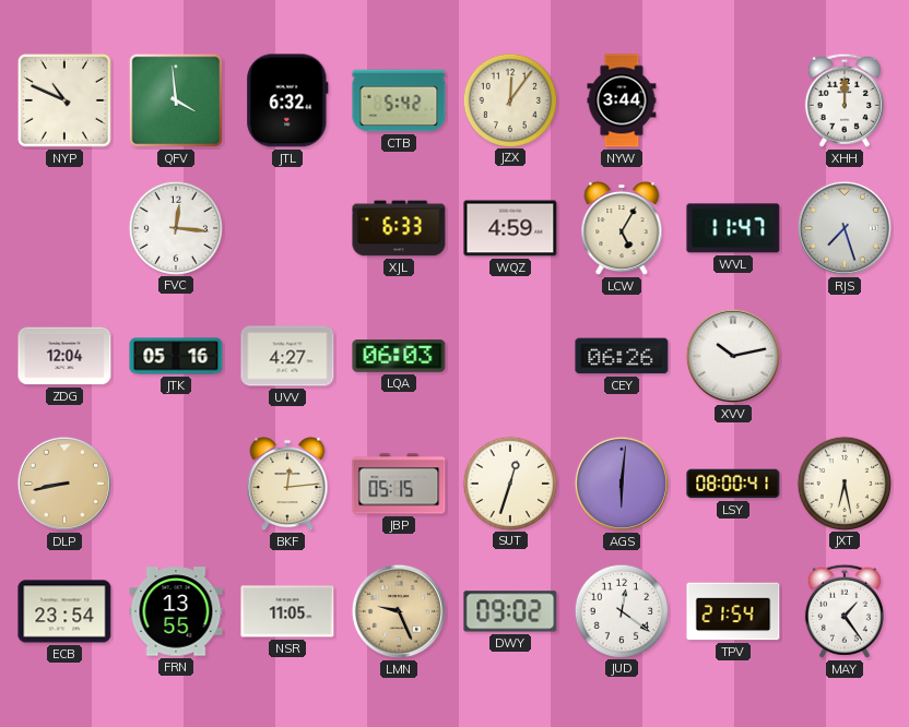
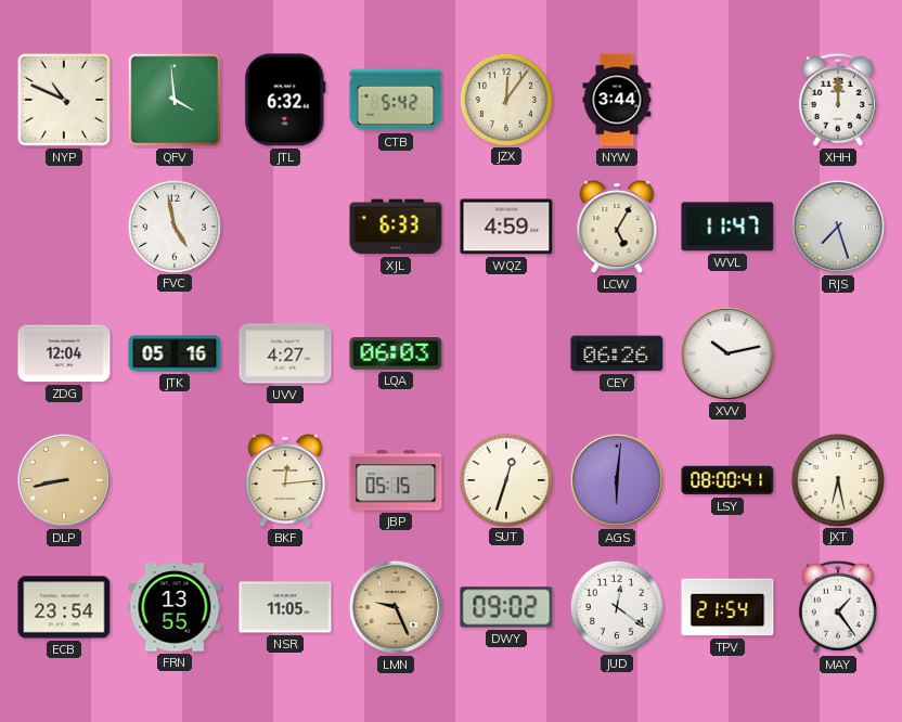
FVC: 12:16 -> 4:58
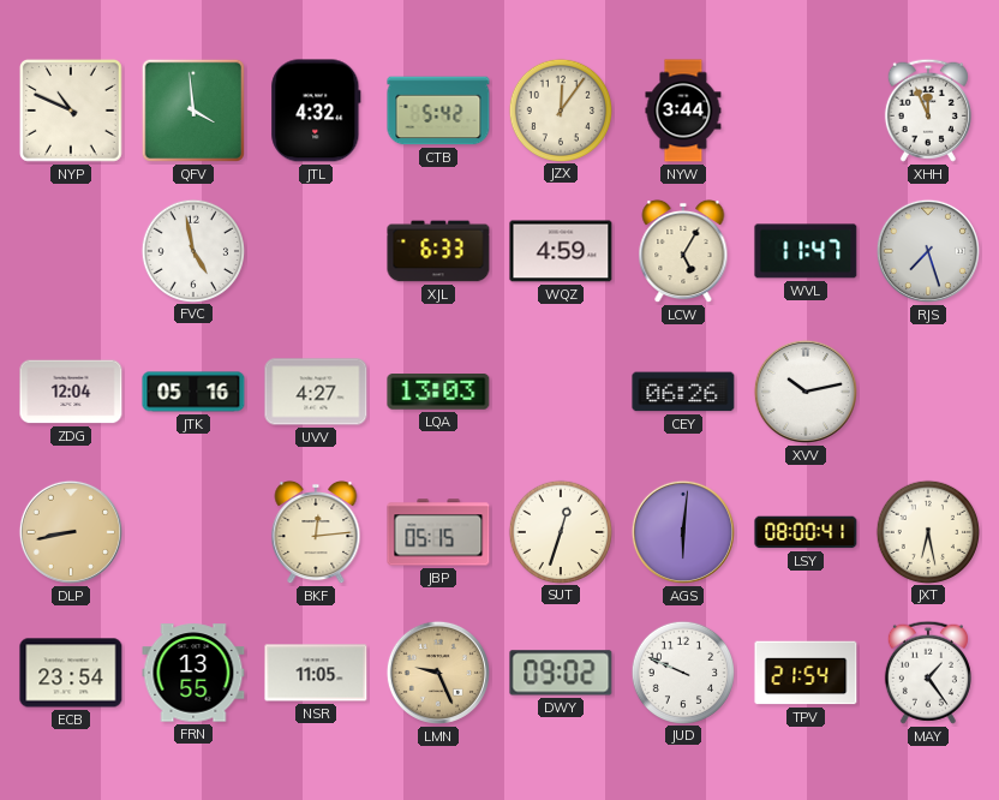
JTL: 6:32 -> 4:32
XHH: 12:00 -> 11:56
LQA: 06:03 -> 13:03
JUD: 12:21 -> 9:49
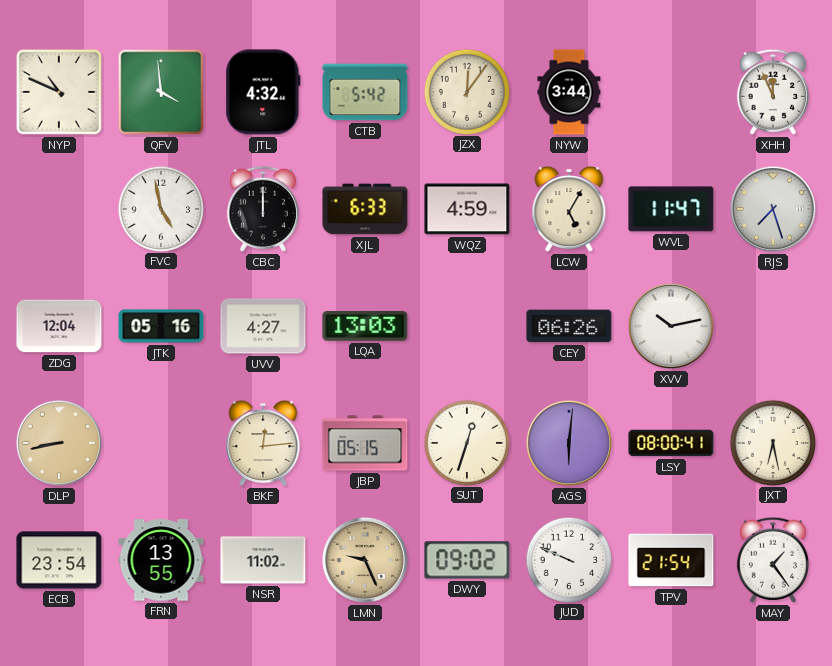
CBC: none -> 12:00
NSR: 11:05 -> 11:02
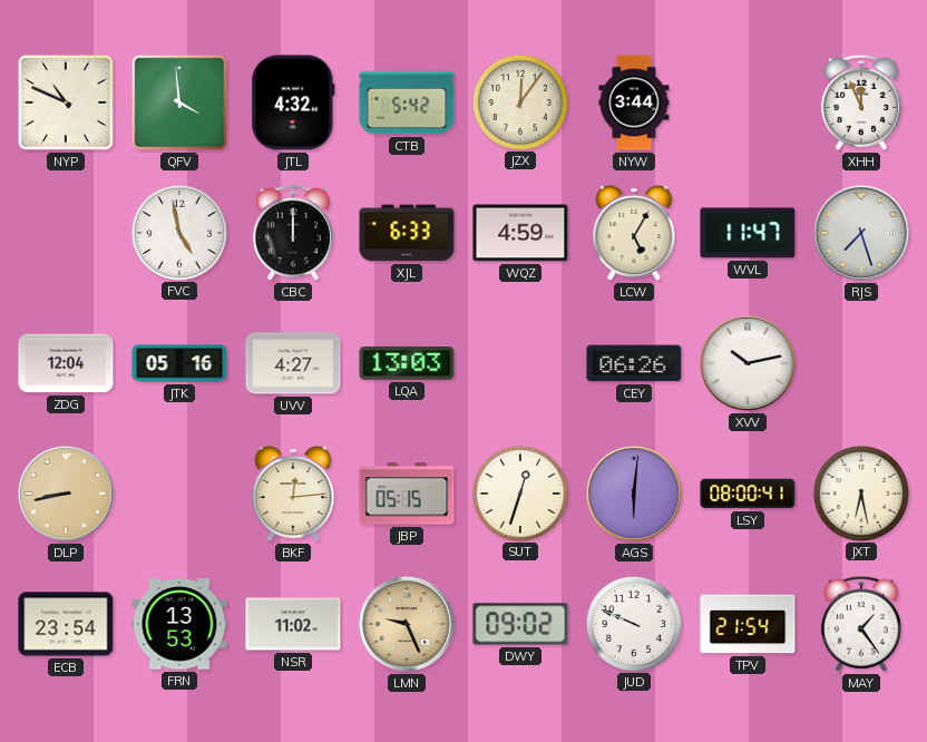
FRN: 13:55 -> 13:53
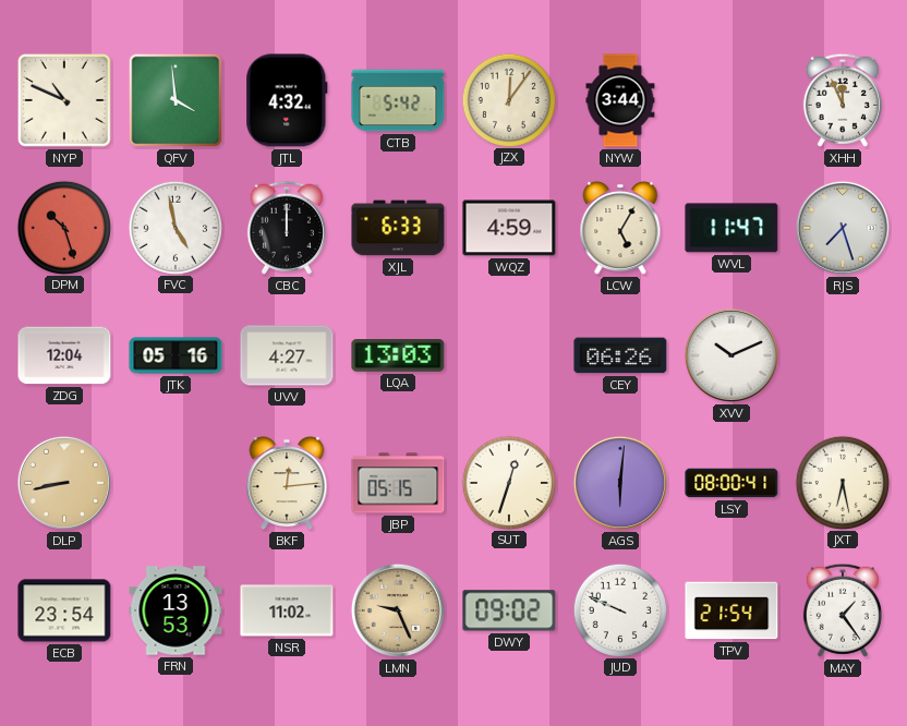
DPM: none -> 10:27
XVV: 10:13 -> 10:11
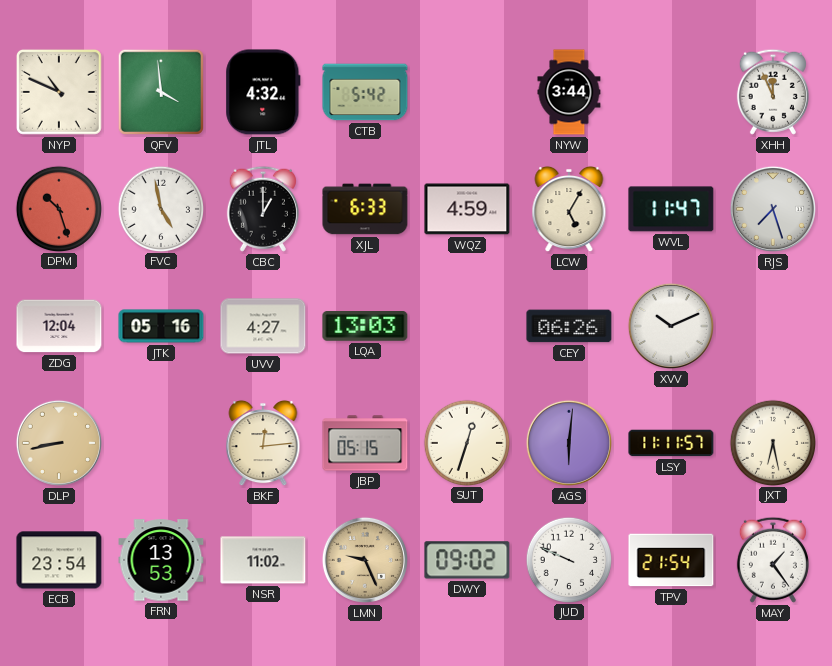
JZX: 12:06 -> none
CBC: 12:00 -> 1:00
LSY: 08:00 -> 11:11
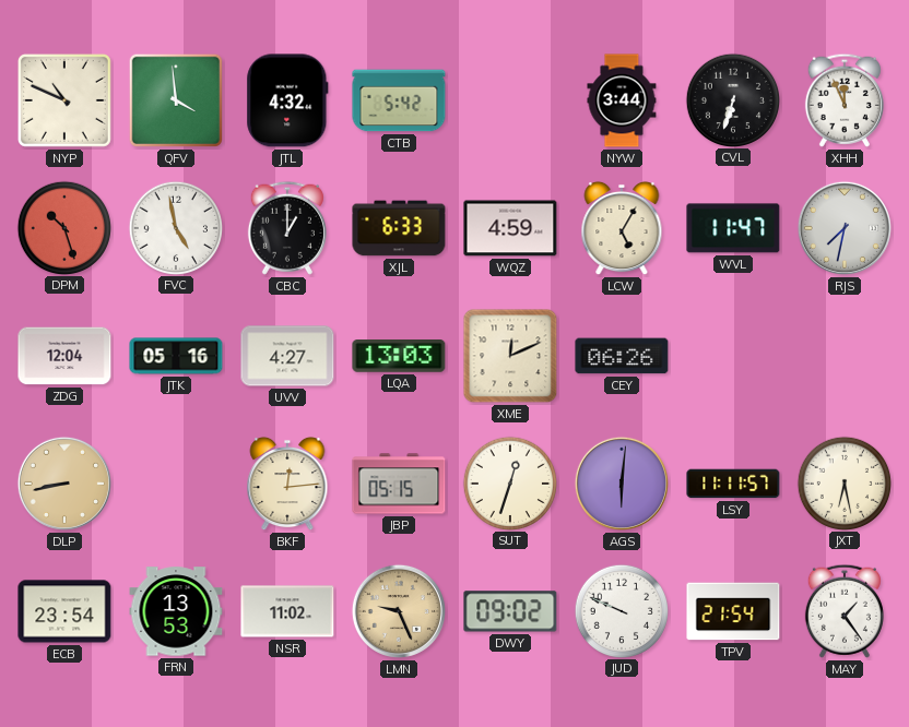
CVL: none -> 6:33
RJS: 7:27 -> 7:32
XME: none -> 12:11
XVV: 10:11 -> none
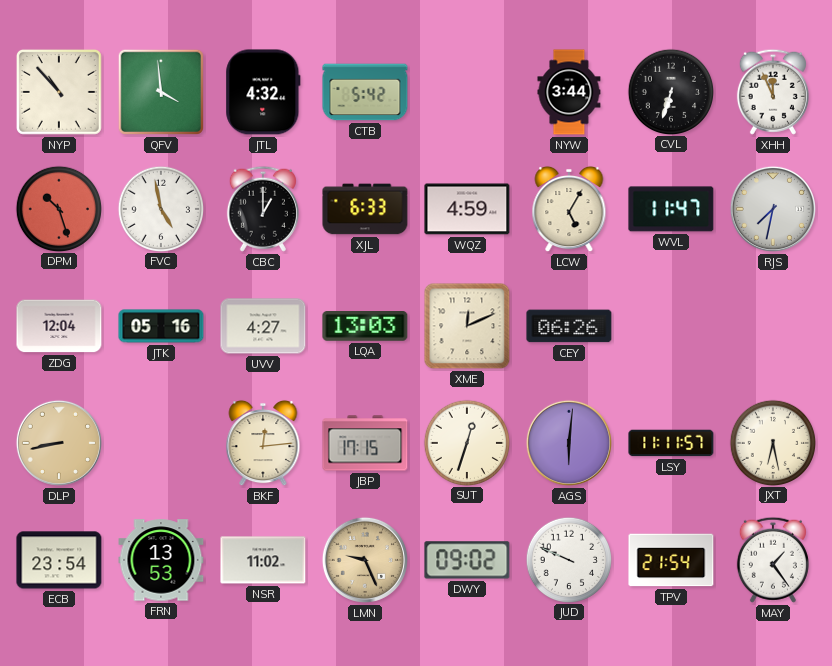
NYP: 10:49 -> 10:53
JBP: 05:15 -> 17:15
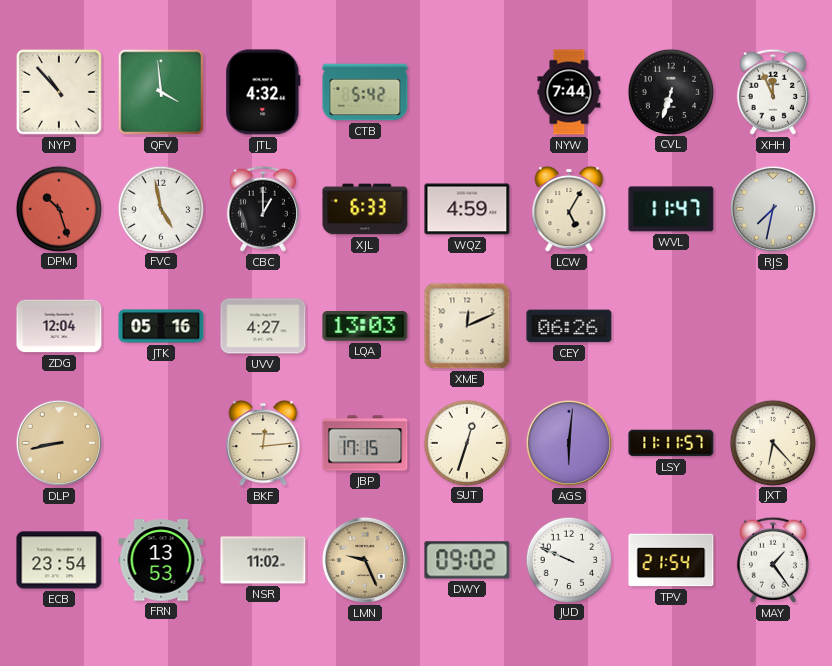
NYW: 3:44 -> 7:44
JXT: 6:28 -> 6:23
